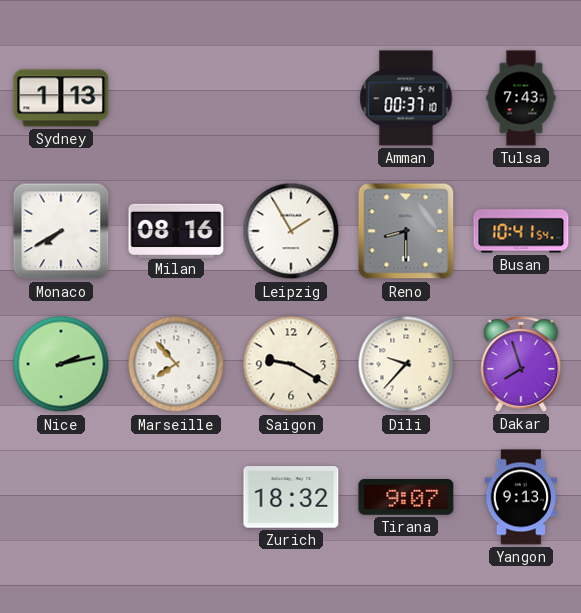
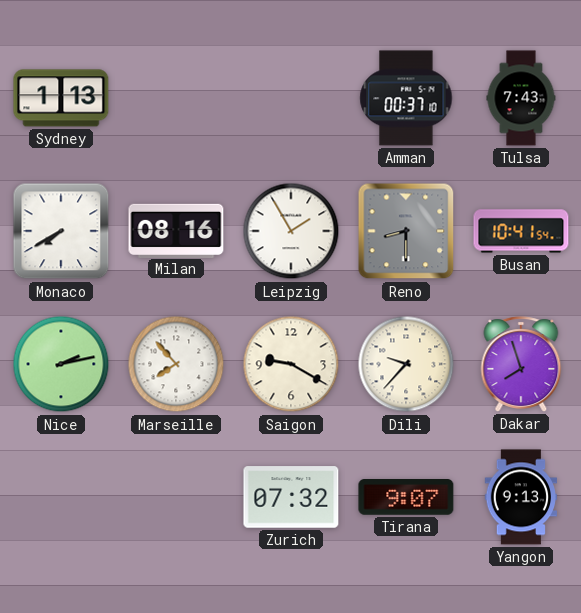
Zurich: 18:32 -> 07:32
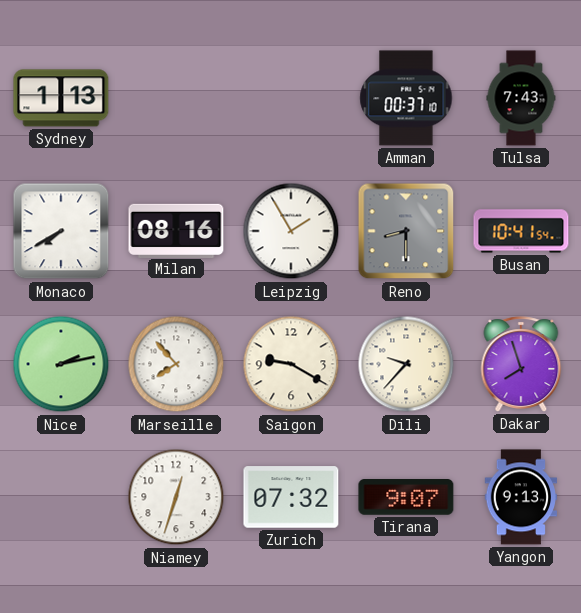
Niamey: none -> 12:33
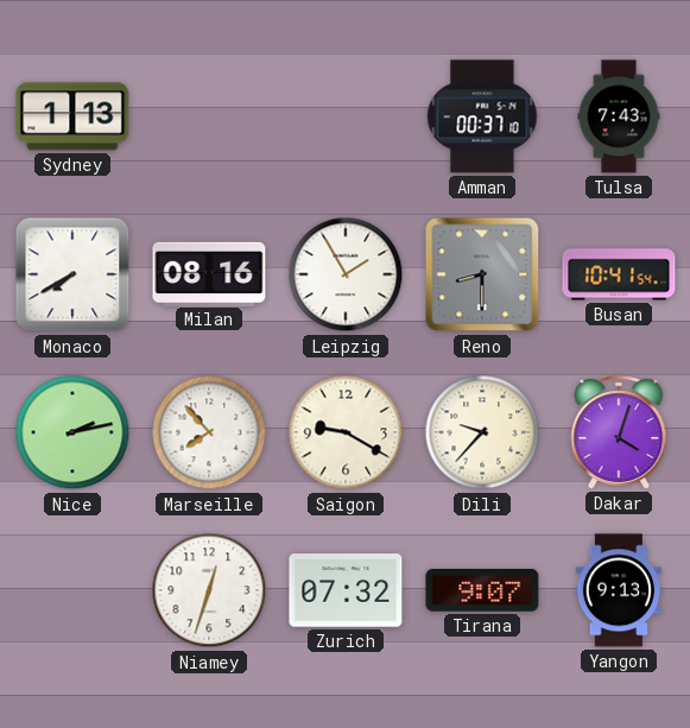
Dakar: 7:57 -> 4:03
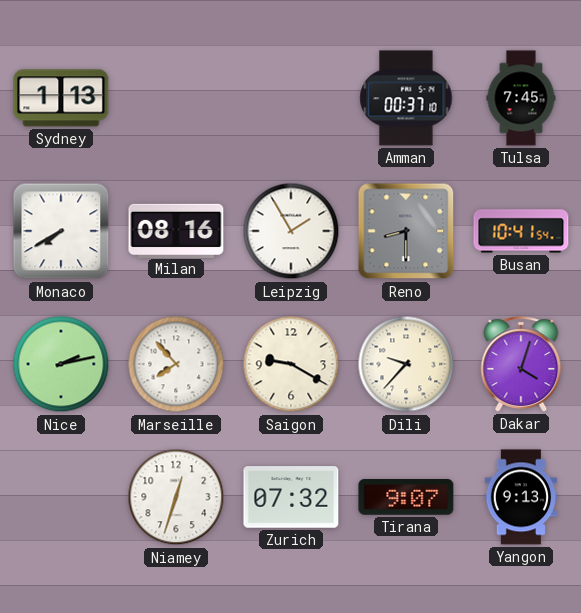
Tulsa: 7:43 -> 7:45
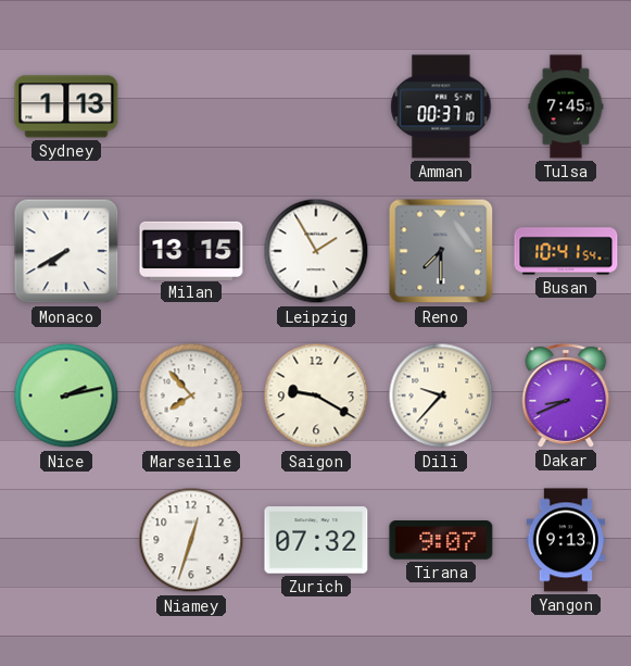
Milan: 08:16 -> 13:15
Reno: 8:30 -> 7:30
Dakar: 4:03 -> 8:41
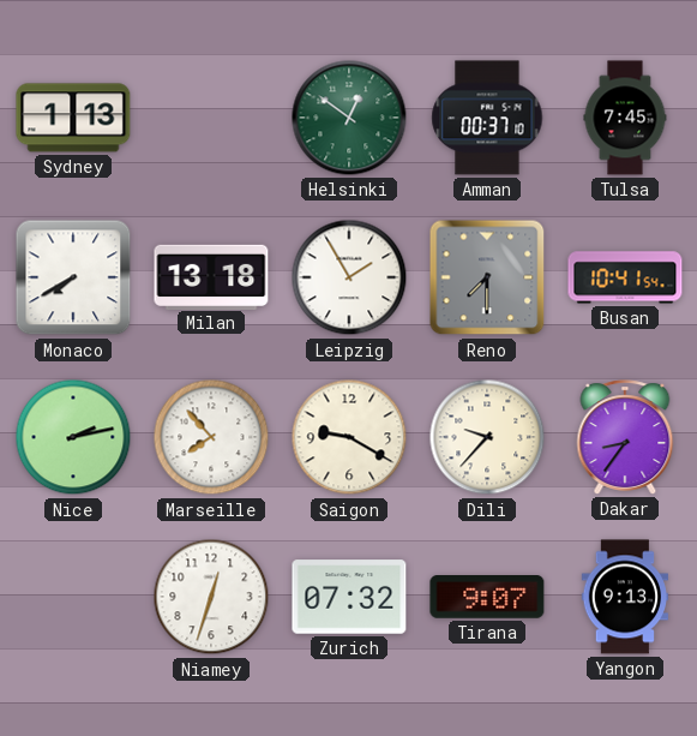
Helsinki: none -> 12:51
Milan: 13:15 -> 13:18
Dakar: 8:41 -> 8:36
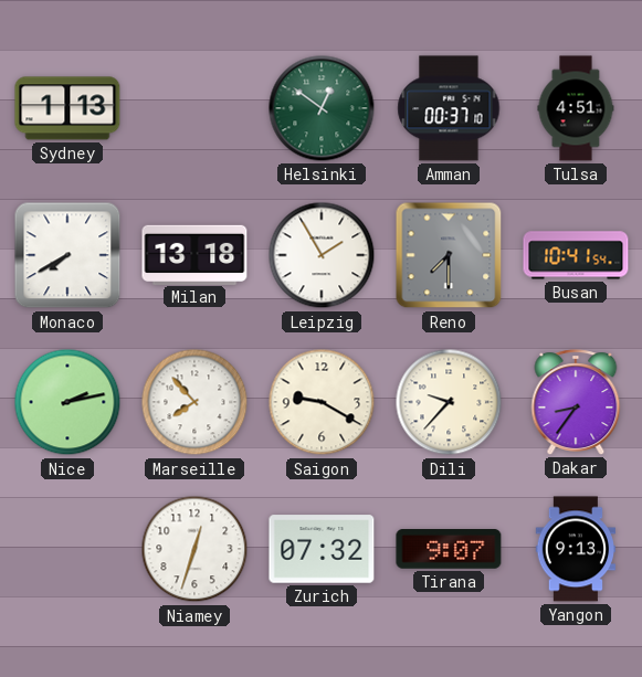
Tulsa: 7:45 -> 4:51
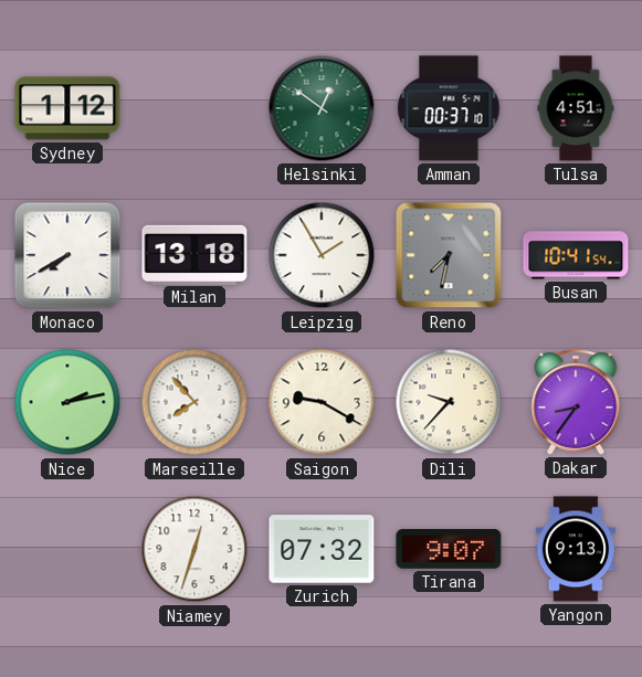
Sydney: 1:13 -> 1:12
Reno: 7:30 -> 7:32
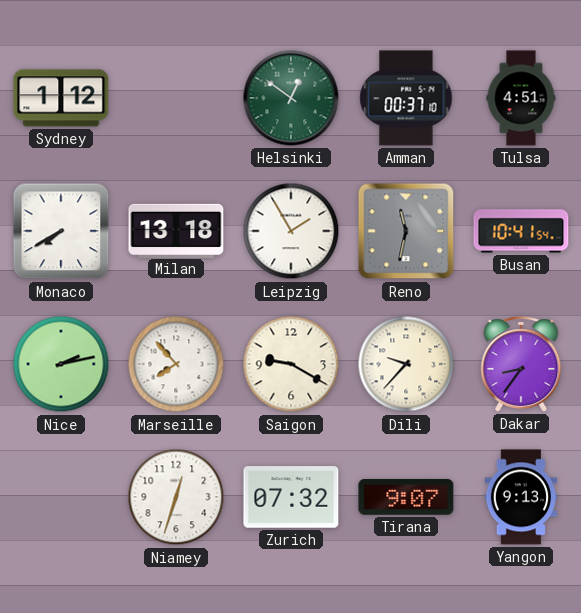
Reno: 7:32 -> 11:32
